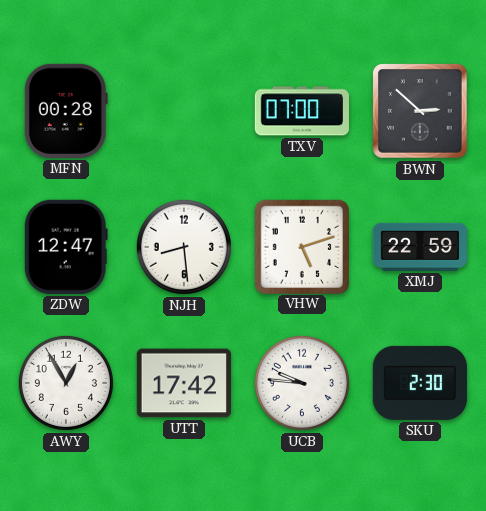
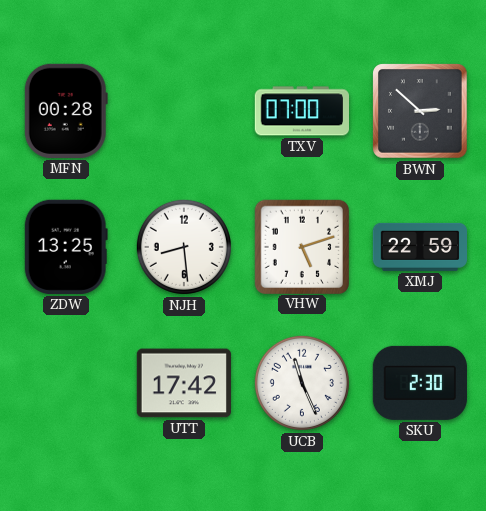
ZDW: 12:47 -> 13:25
AWY: 12:55 -> none
UCB: 9:46 -> 11:26
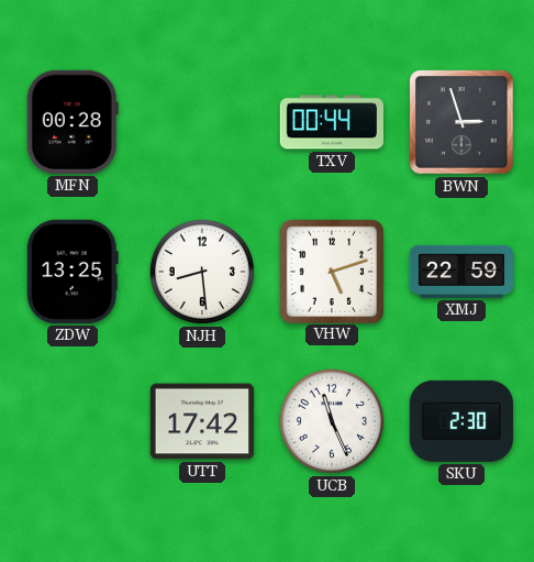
TXV: 07:00 -> 00:44
BWN: 2:52 -> 2:57
